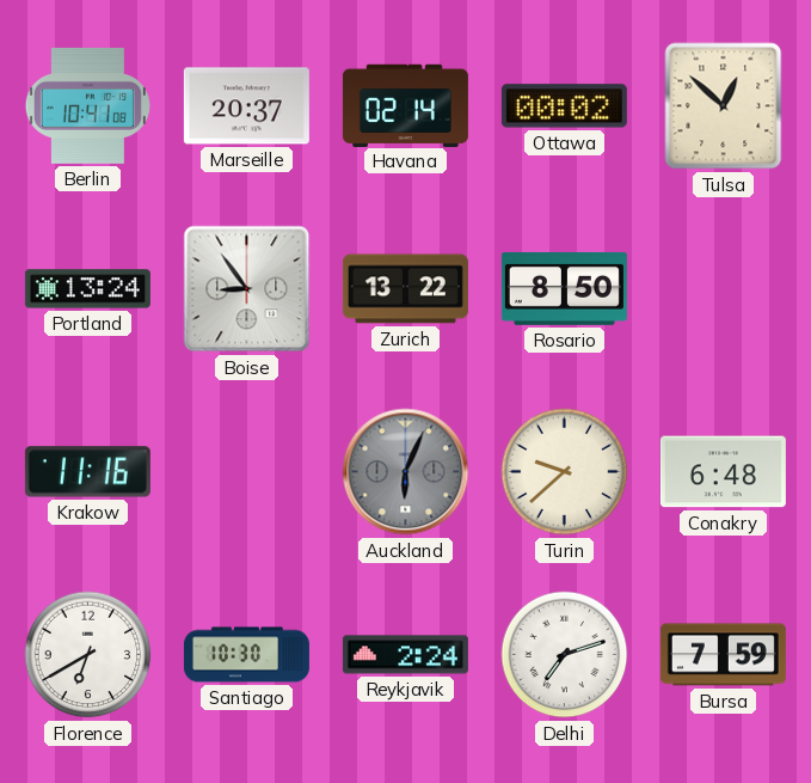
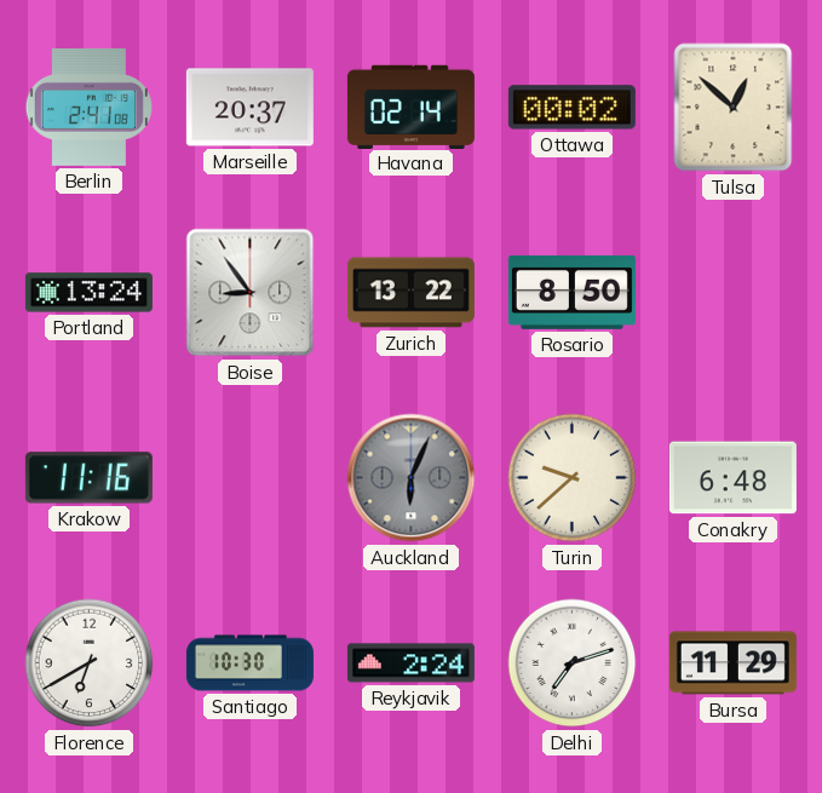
Berlin: 10:41 -> 2:41
Bursa: 7:59 -> 11:29
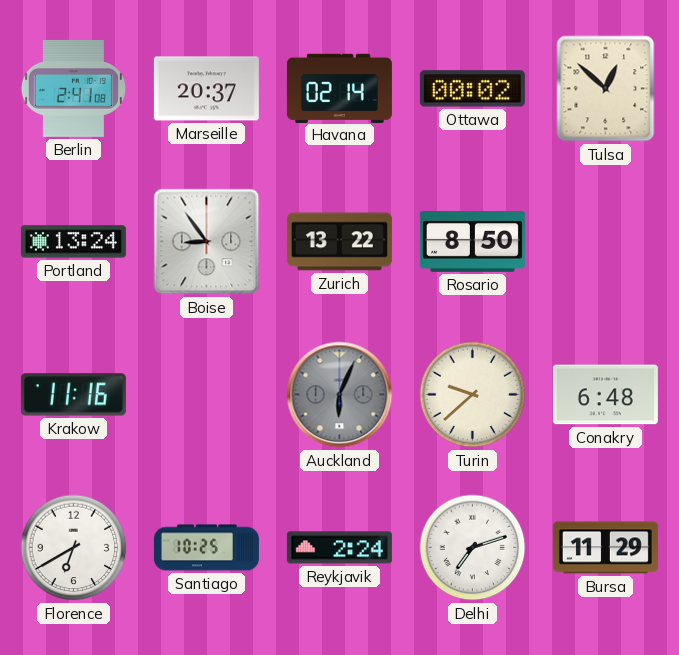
Santiago: 10:30 -> 10:25
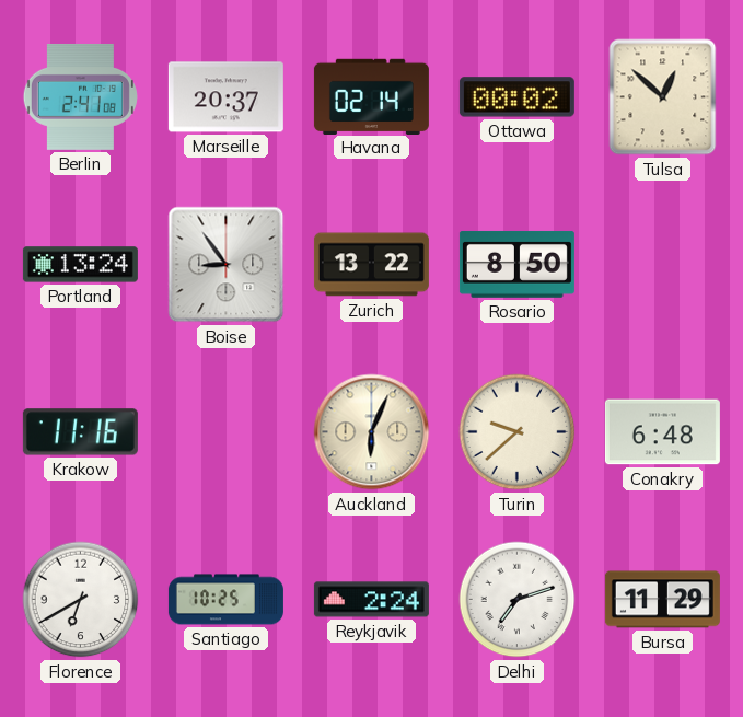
Auckland dial: grey -> cream
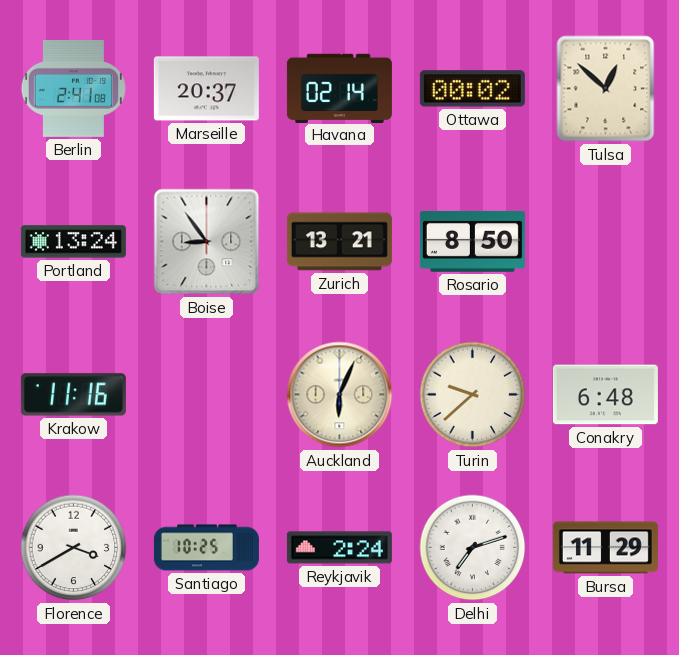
Zurich: 13:22 -> 13:21
Florence: 6:40 -> 3:40
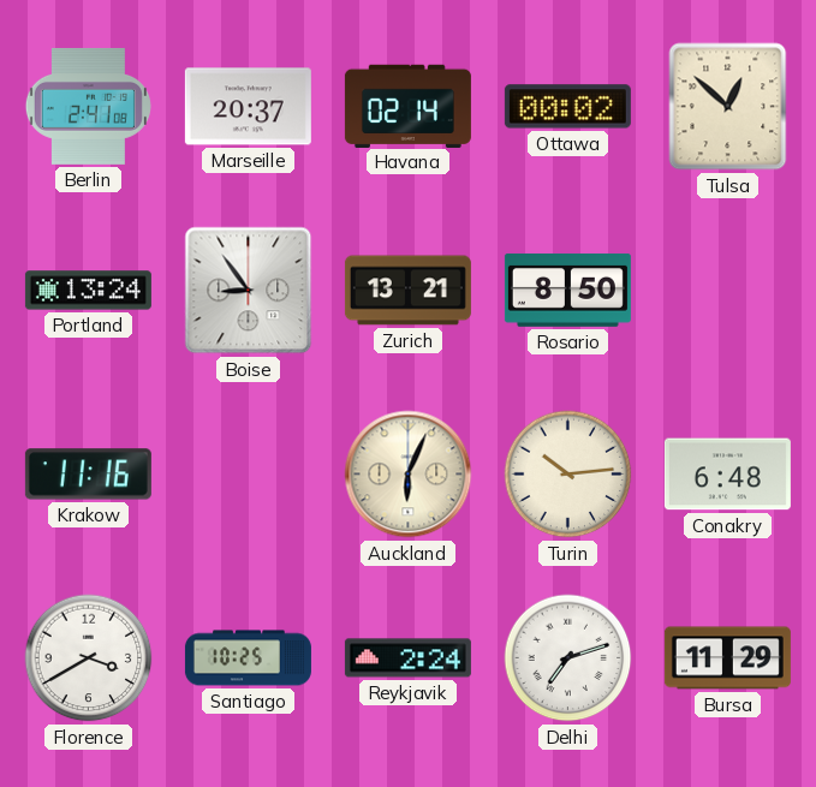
Turin: 9:38 -> 10:14
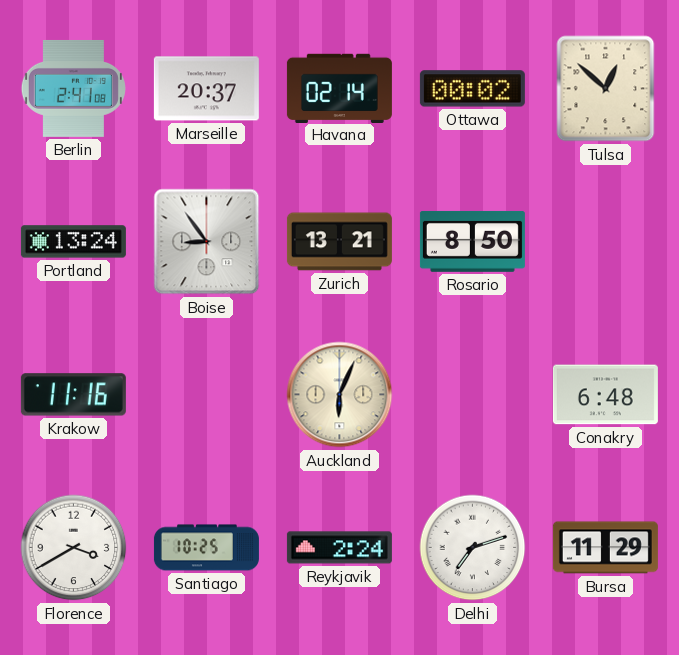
Turin: 10:14 -> none
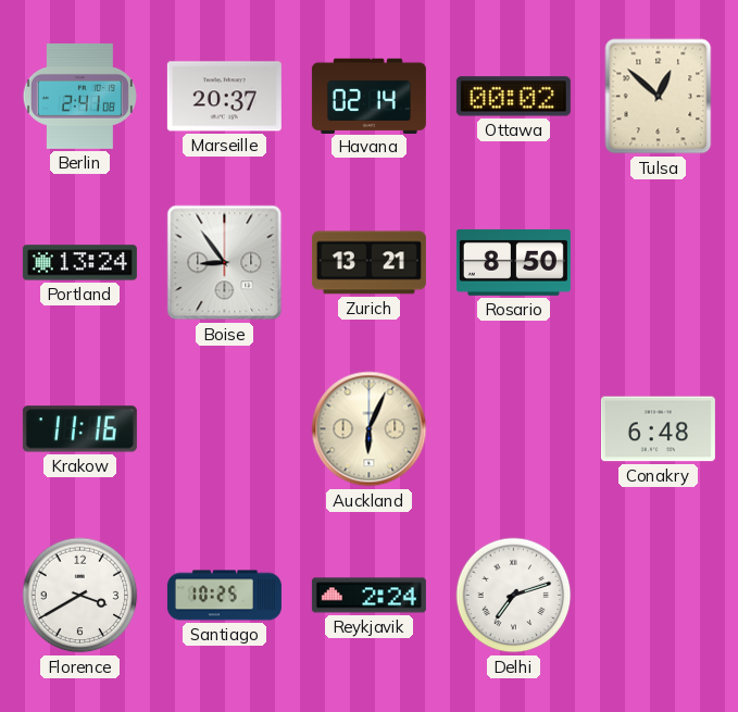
Bursa: 11:29 -> none
